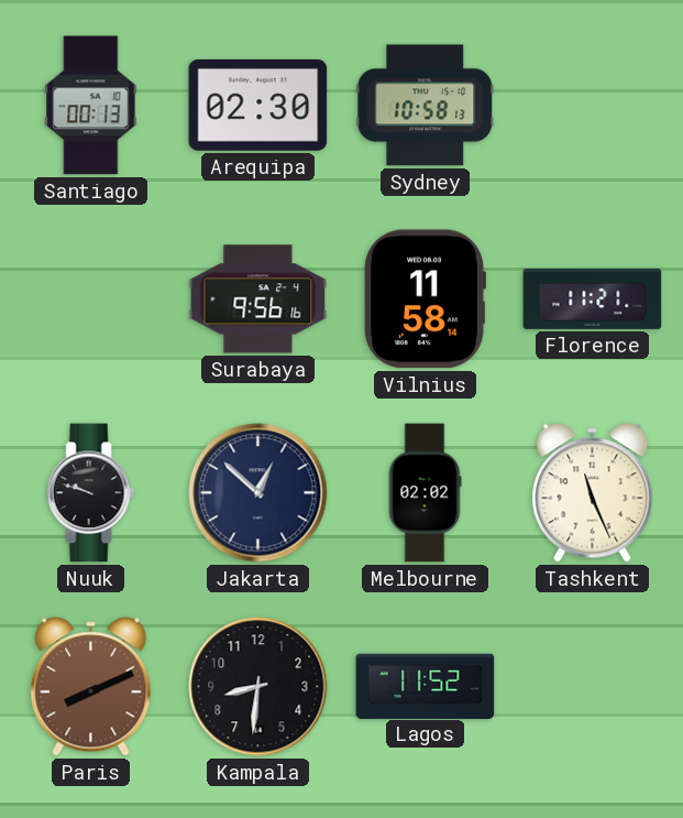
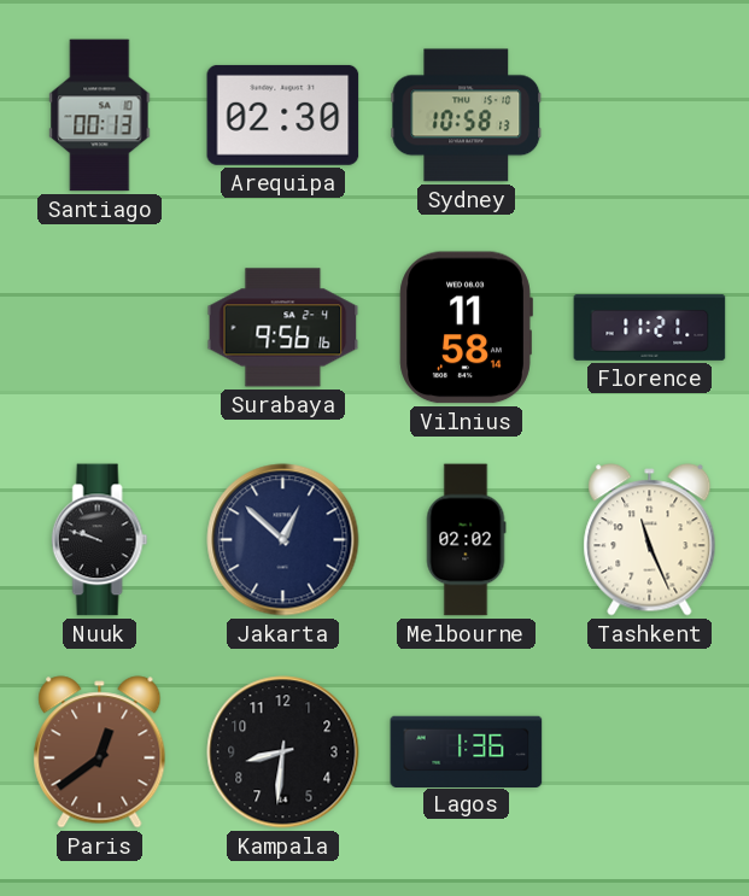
Paris: 8:11 -> 12:39
Lagos: 11:52 -> 1:36
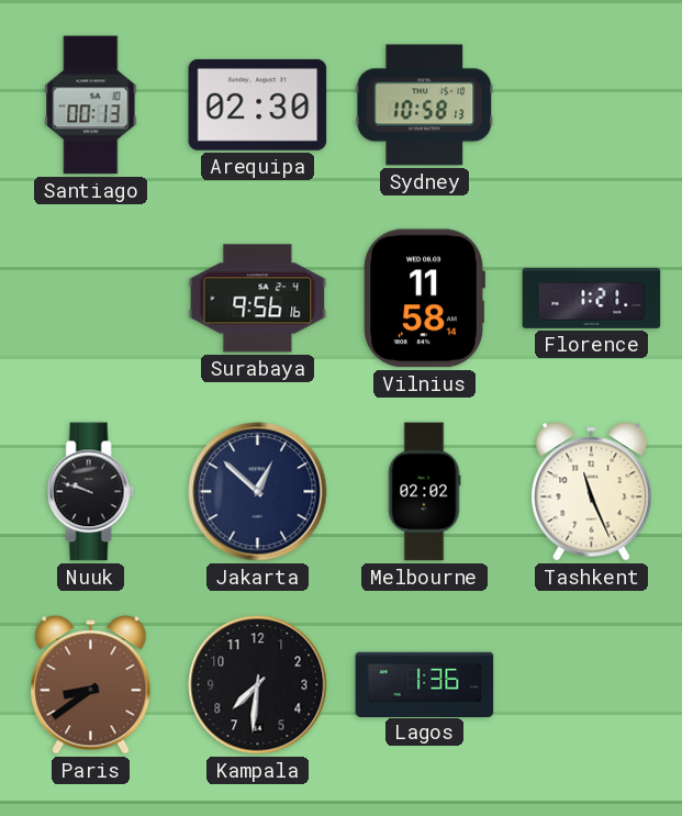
Florence: 11:21 -> 1:21
Paris: 12:39 -> 8:39
Kampala: 8:31 -> 7:31
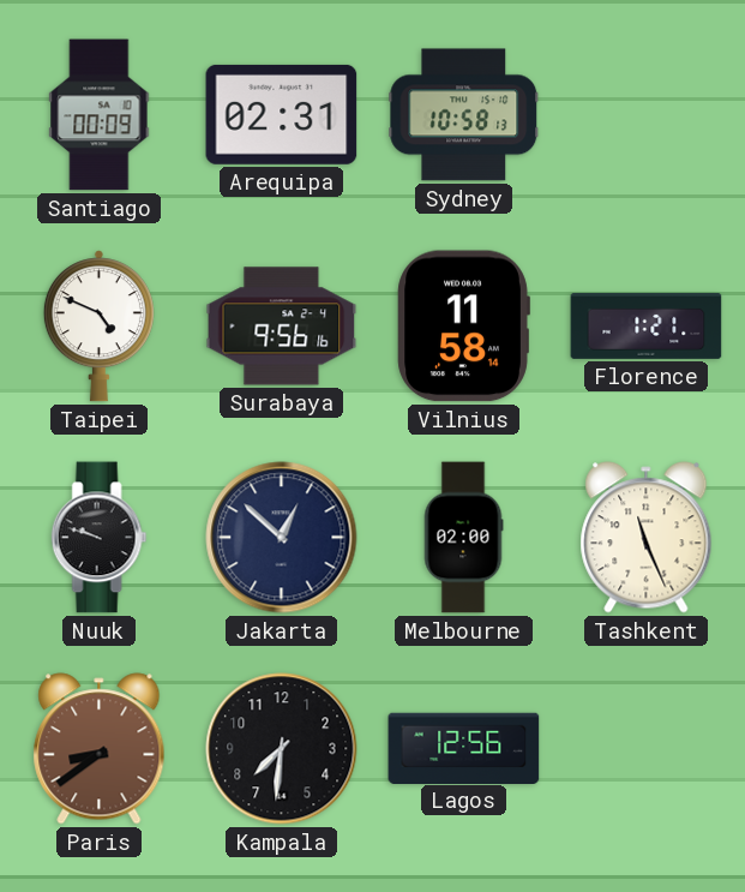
Santiago: 00:13 -> 00:09
Arequipa: 02:30 -> 02:31
Taipei: none -> 4:49
Melbourne: 02:02 -> 02:00
Lagos: 1:36 -> 12:56
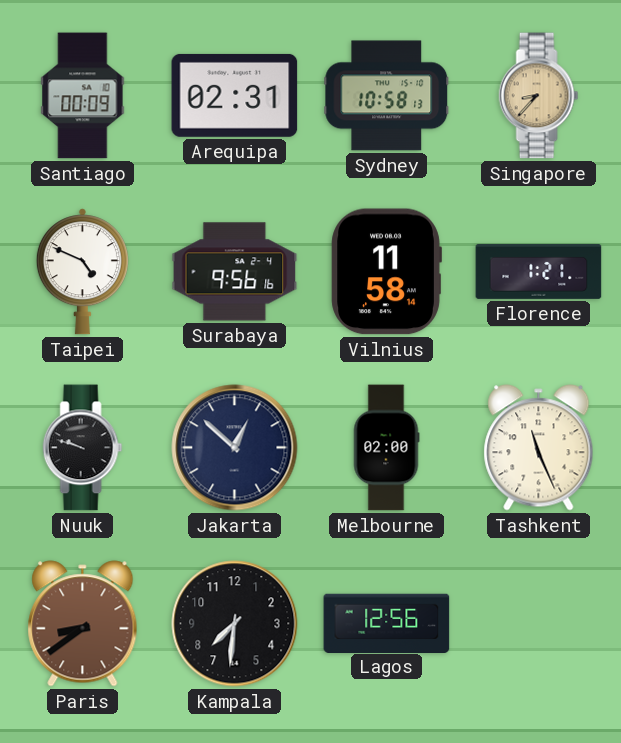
Singapore: none -> 8:37
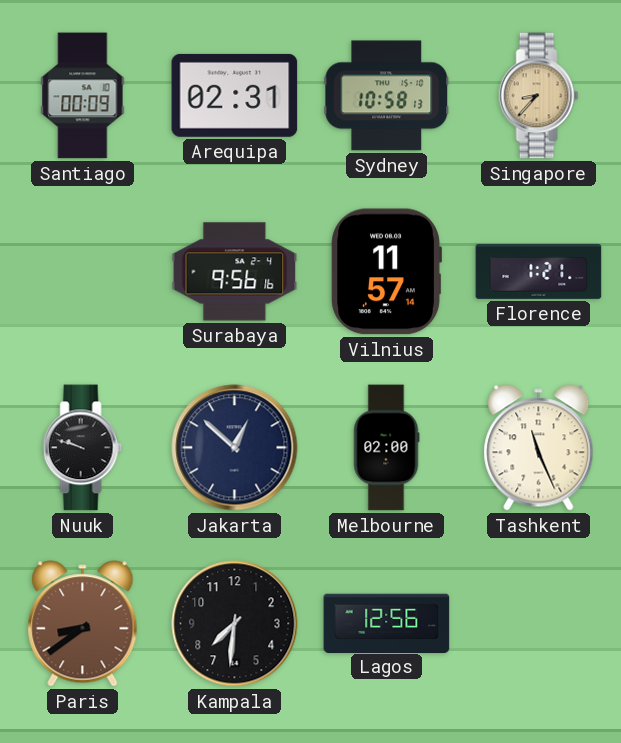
Taipei: 4:49 -> none
Vilnius: 11:58 -> 11:57
